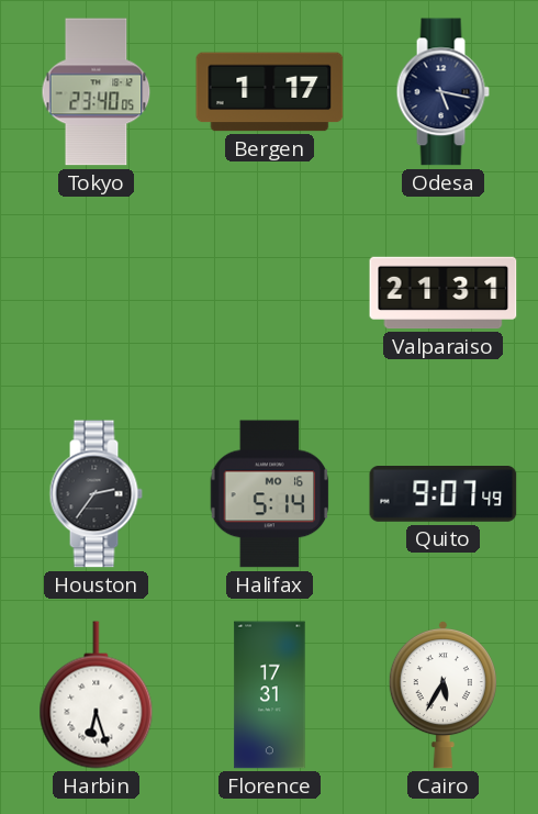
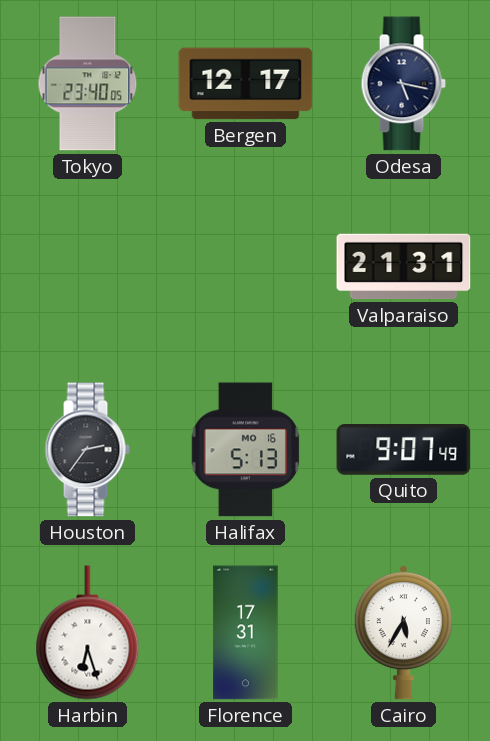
Bergen: 1:17 -> 12:17
Halifax: 5:14 -> 5:13
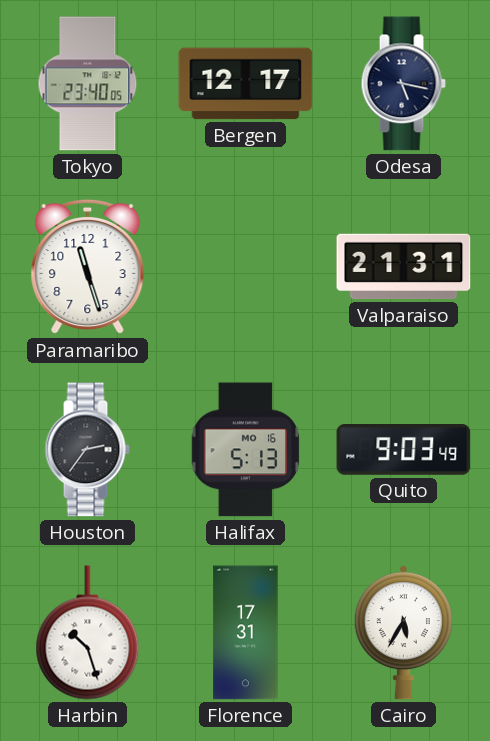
Paramaribo: none -> 11:27
Quito: 9:07 -> 9:03
Harbin: 6:27 -> 10:27
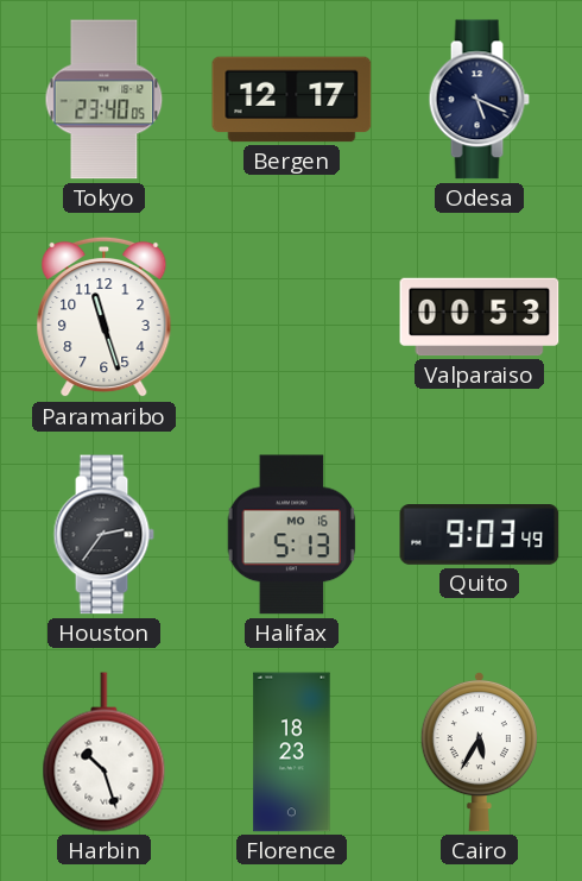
Odesa: 5:17 -> 5:19
Valparaiso: 21:31 -> 00:53
Florence: 17:31 -> 18:23
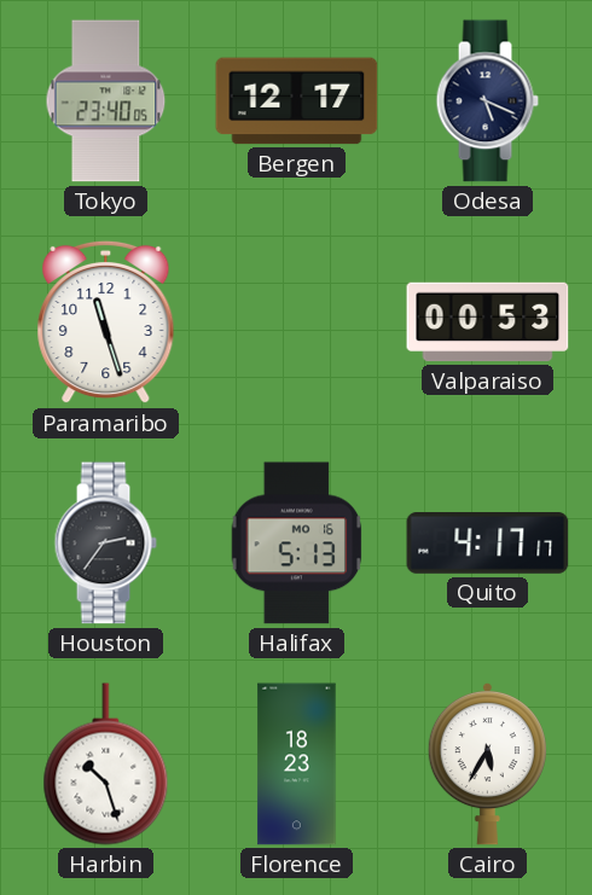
Quito: 9:03 -> 4:17
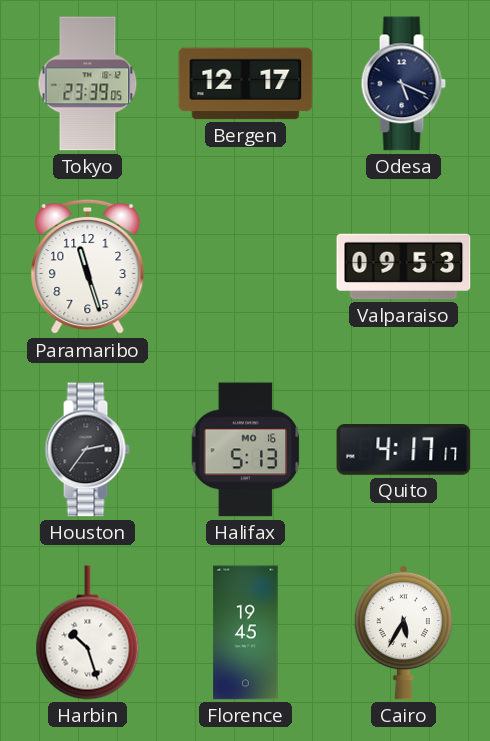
Tokyo: 23:40 -> 23:39
Valparaiso: 00:53 -> 09:53
Florence: 18:23 -> 19:45
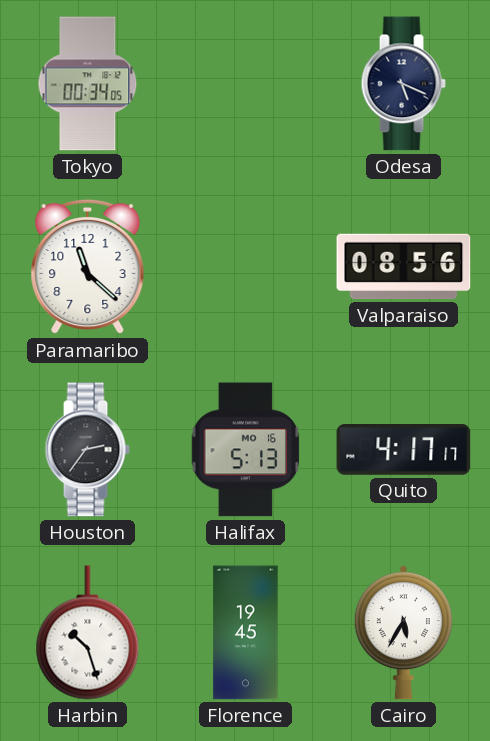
Tokyo: 23:39 -> 00:34
Bergen: 12:17 -> none
Paramaribo: 11:27 -> 11:22
Valparaiso: 09:53 -> 08:56
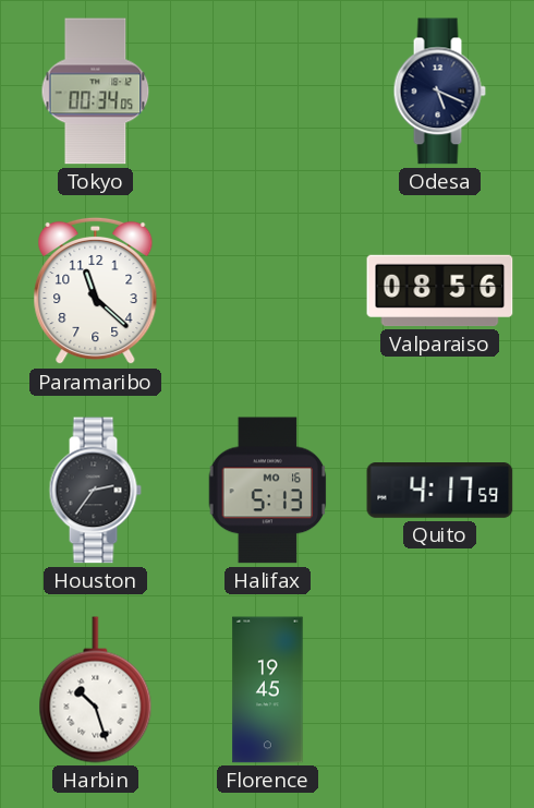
Quito: 4:17:17 -> 4:17:59
Cairo: 5:35 -> none
